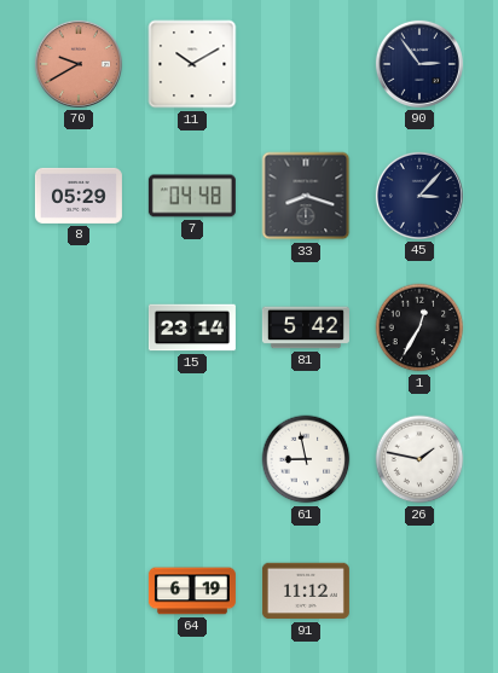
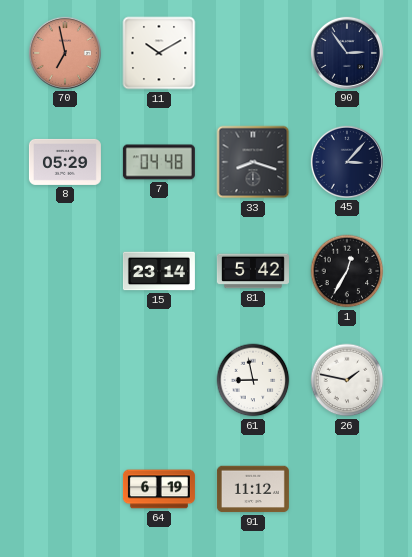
70: 9:40 -> 6:58
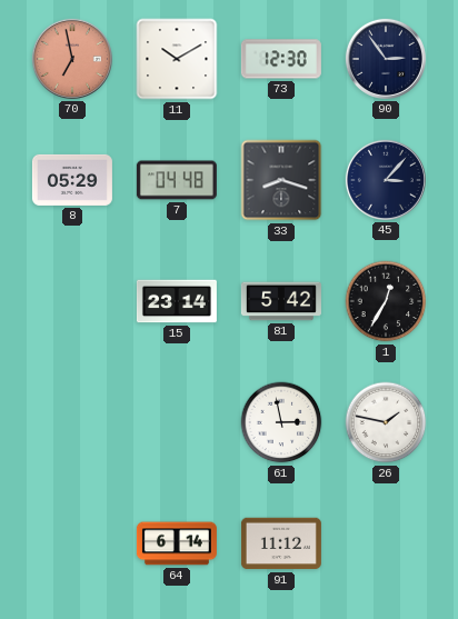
73: none -> 12:30
61: 8:58 -> 2:58
64: 6:19 -> 6:14
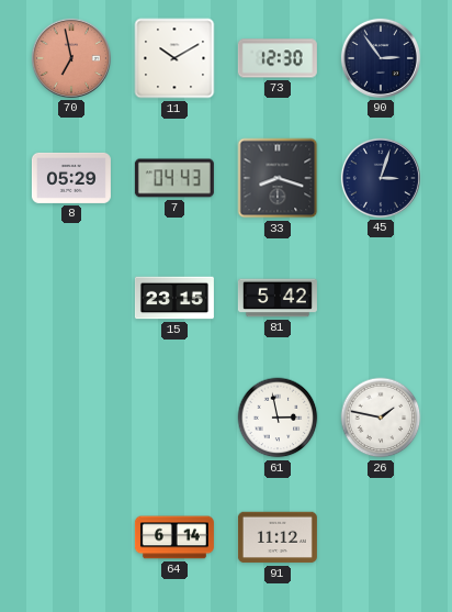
7: 04:48 -> 04:43
45: 3:07 -> 3:03
15: 23:14 -> 23:15
1: 12:35 -> none
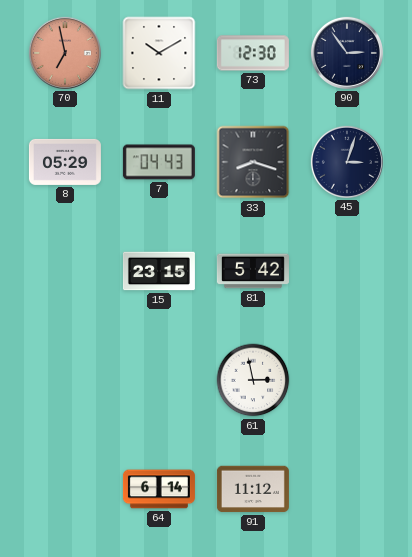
26: 1:47 -> none
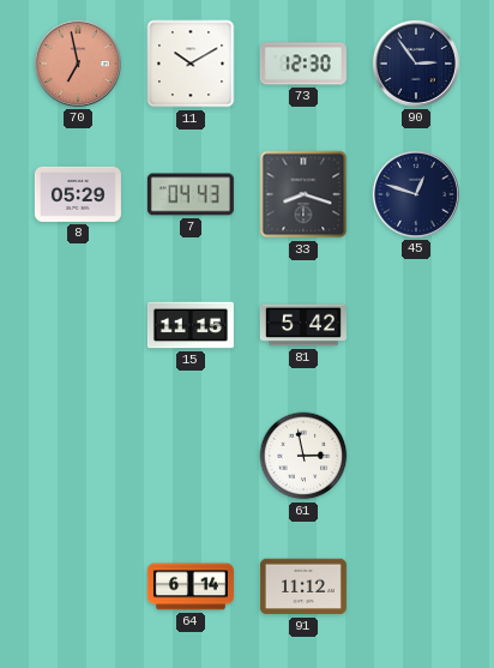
45: 3:03 -> 12:48
15: 23:15 -> 11:15
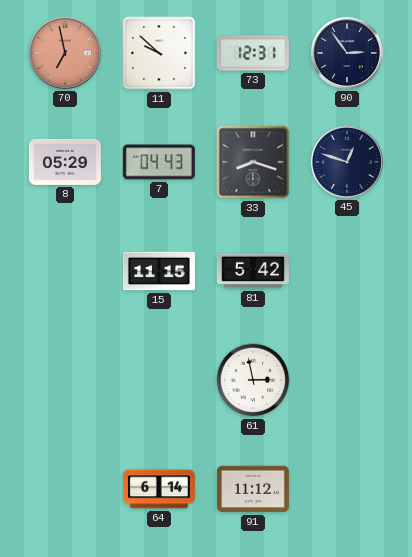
11: 10:10 -> 9:52
73: 12:30 -> 12:31
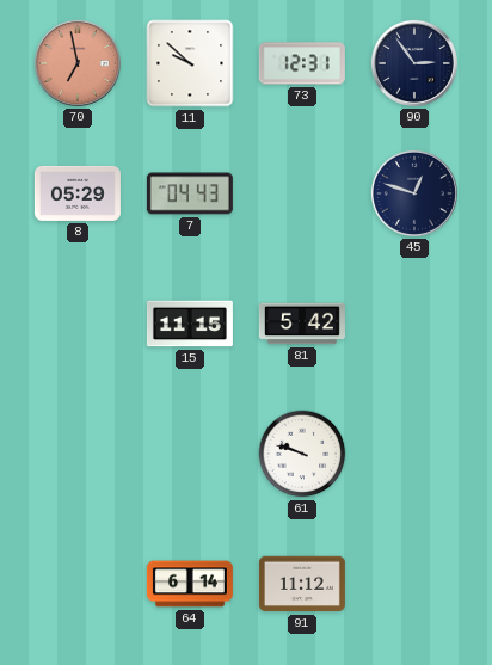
33: 8:18 -> none
61: 2:58 -> 9:48
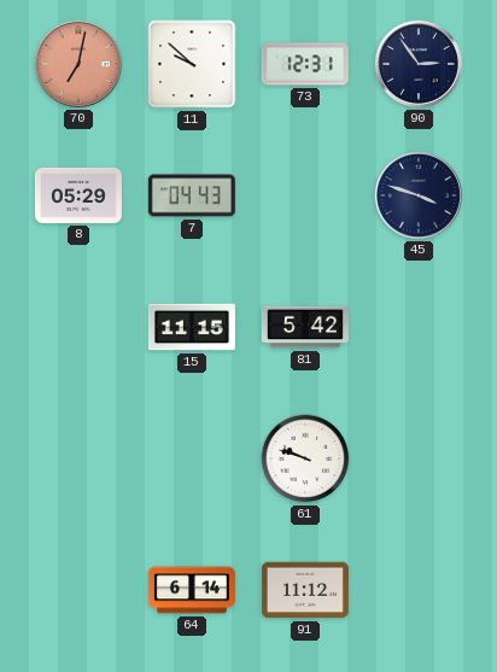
70: 6:58 -> 7:02
45: 12:48 -> 3:48
